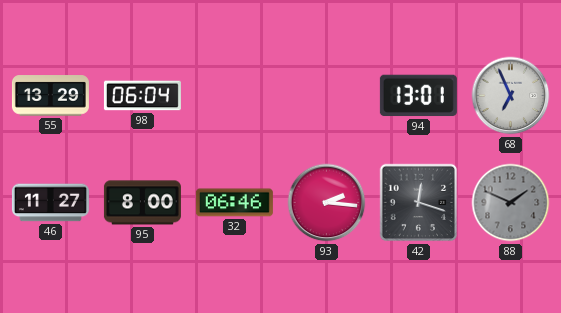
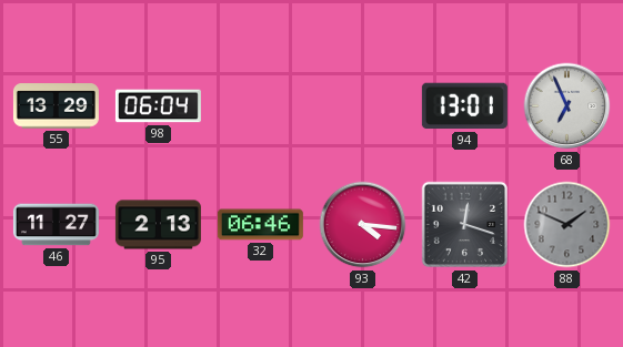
95: 8:00 -> 2:13
93: 2:16 -> 4:16
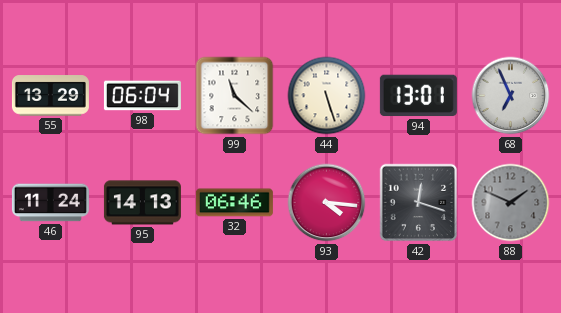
99: none -> 11:22
44: none -> 5:27
46: 11:27 -> 11:24
95: 2:13 -> 14:13
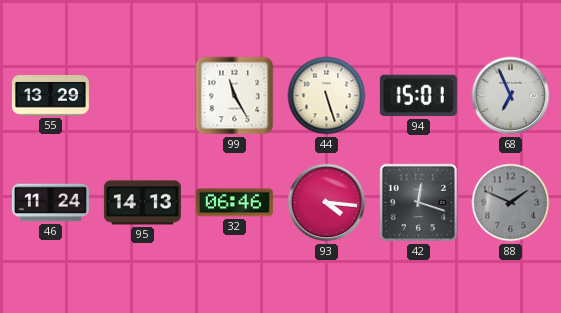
98: 06:04 -> none
99: 11:22 -> 11:25
94: 13:01 -> 15:01
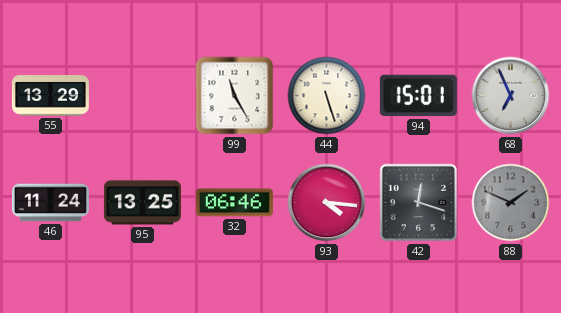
95: 14:13 -> 13:25
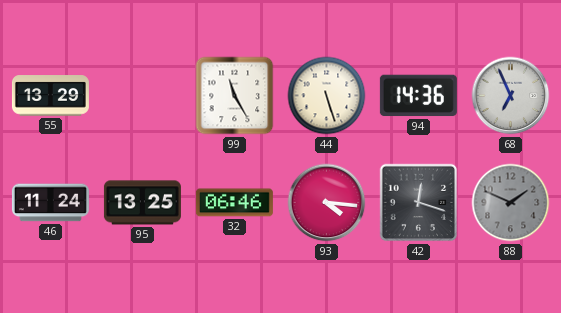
94: 15:01 -> 14:36
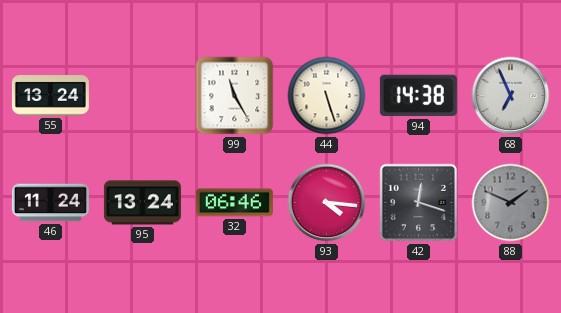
55: 13:29 -> 13:24
94: 14:36 -> 14:38
95: 13:25 -> 13:24
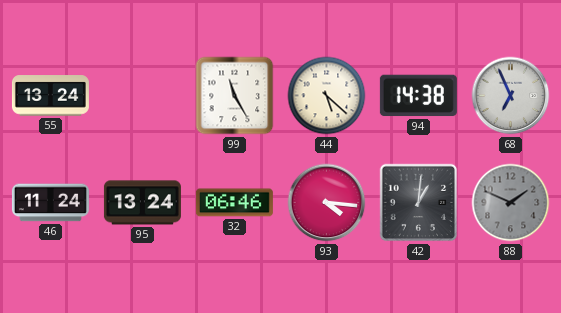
44: 5:27 -> 5:22
42: 12:18 -> 1:01
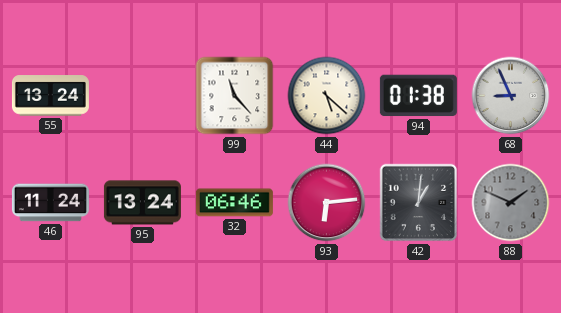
99: 11:25 -> 11:23
94: 14:38 -> 01:38
68: 6:56 -> 8:56
93: 4:16 -> 6:14
